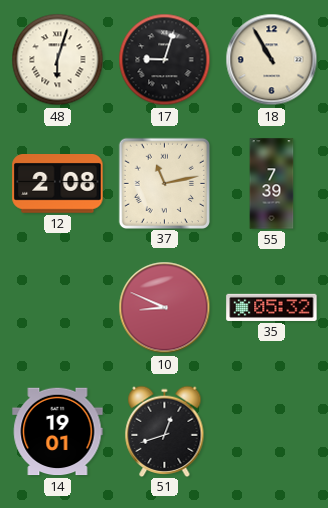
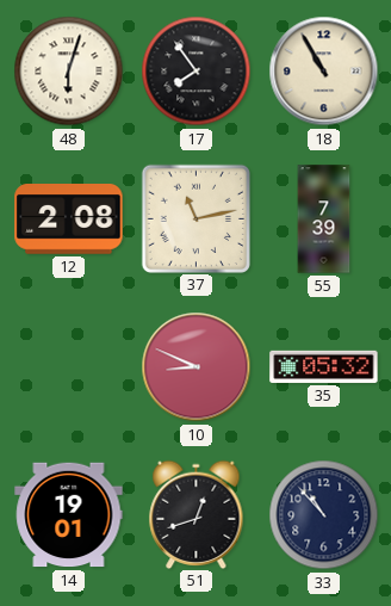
17: 9:03 -> 7:54
33: none -> 10:53
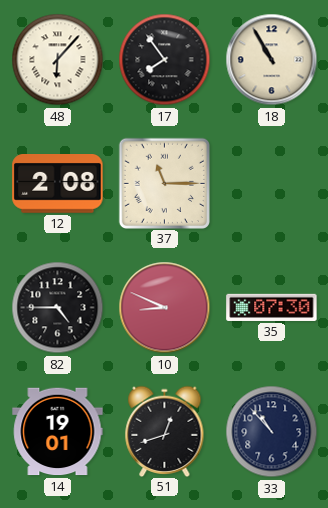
48: 6:03 -> 6:07
37: 11:13 -> 11:15
55: 7:39 -> none
82: none -> 4:45
35: 05:32 -> 07:30
